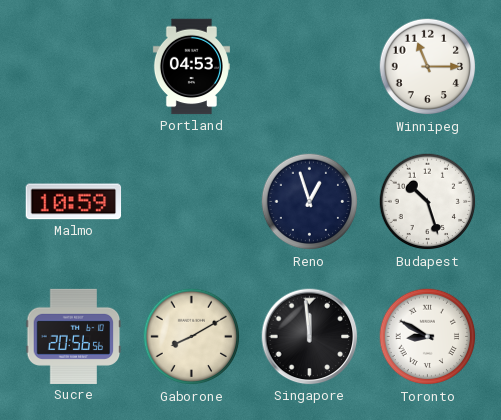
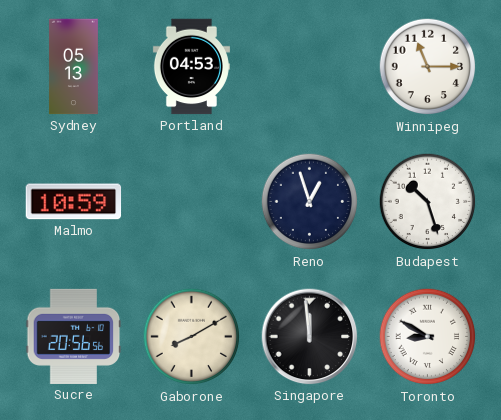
Sydney: none -> 05:13
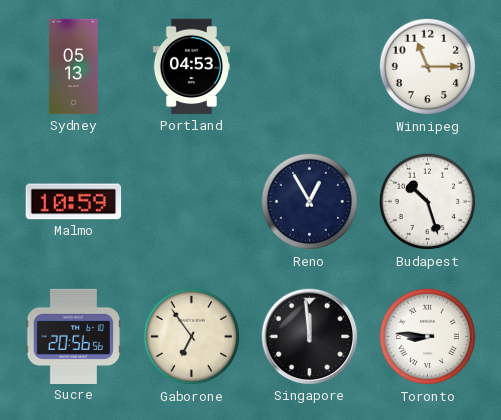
Reno: 12:57 -> 12:55
Gaborone: 8:10 -> 6:54
Toronto: 8:50 -> 8:46
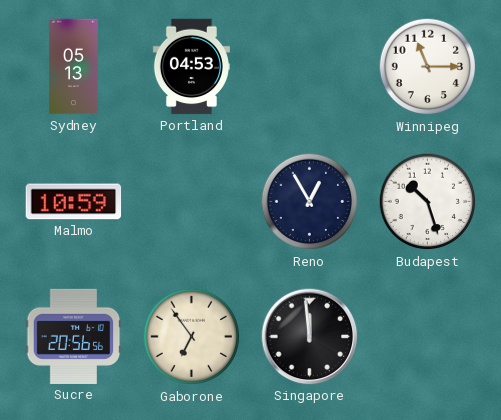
Toronto: 8:46 -> none
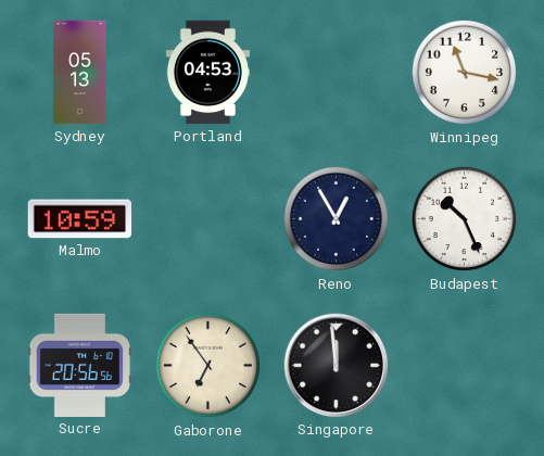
Winnipeg: 11:15 -> 11:17
Budapest: 10:27 -> 10:26
